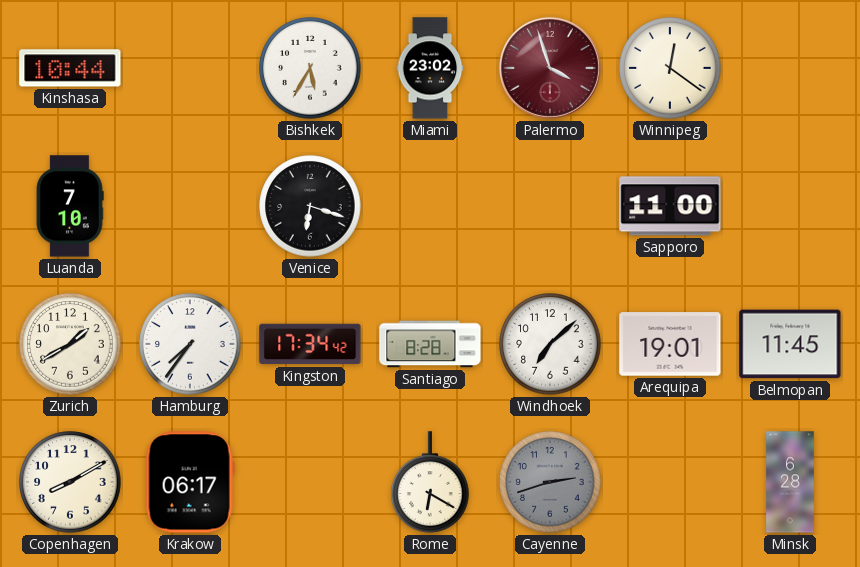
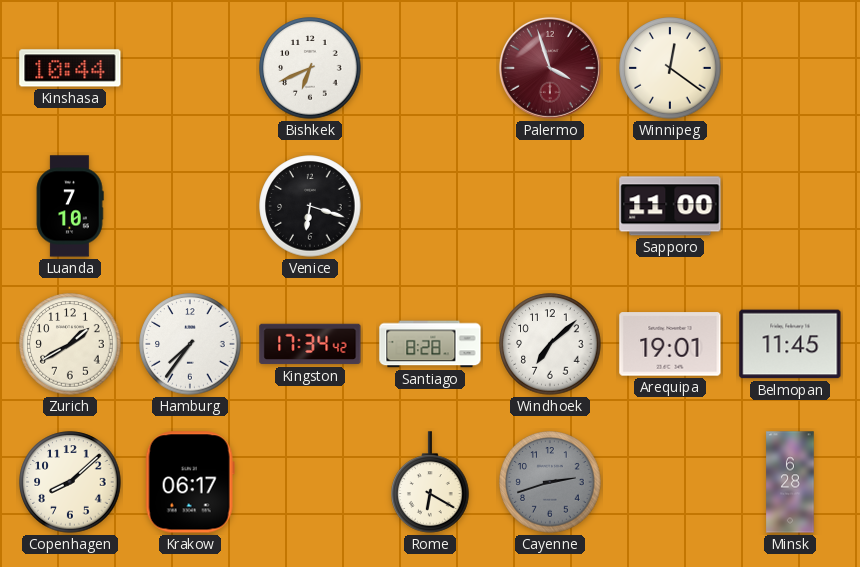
Bishkek: 5:35 -> 6:41
Miami: 23:02 -> none
Copenhagen: 8:10 -> 8:08
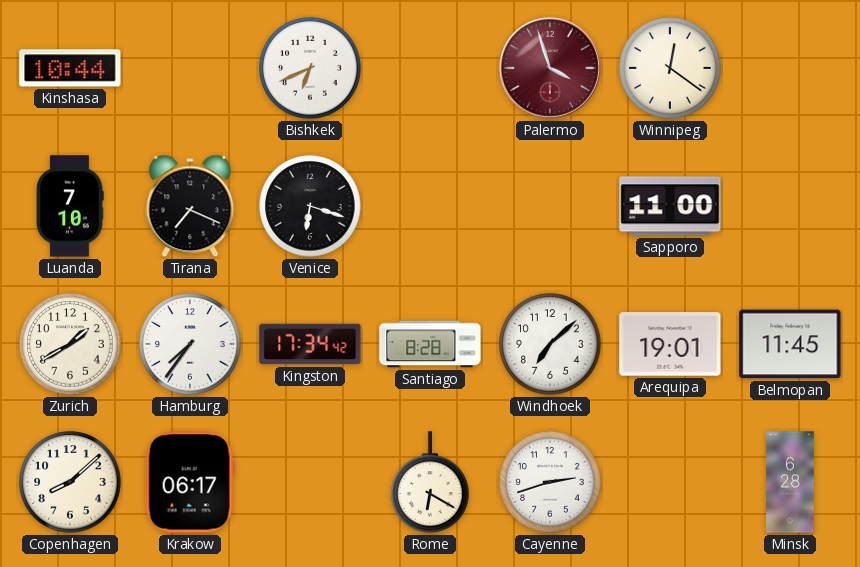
Tirana: none -> 7:19
Cayenne dial: grey -> white
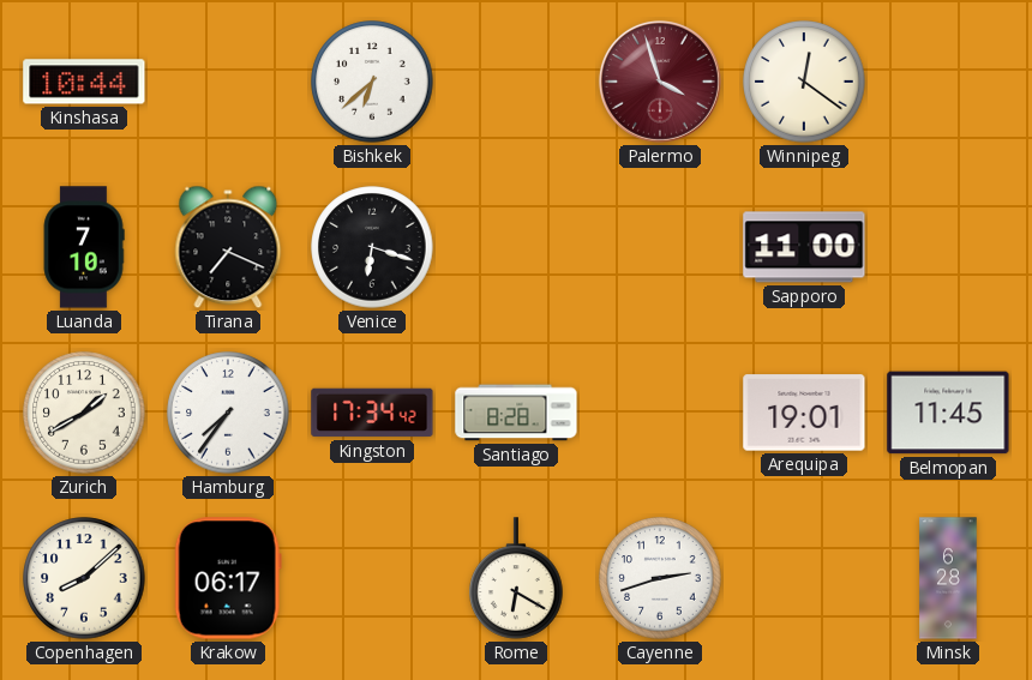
Bishkek: 6:41 -> 6:38
Windhoek: 7:08 -> none
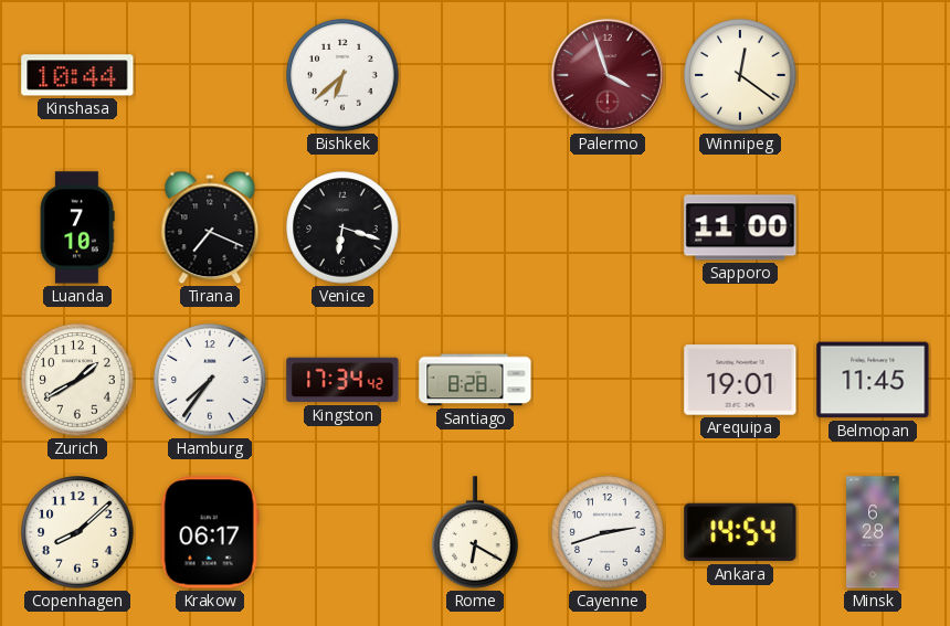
Ankara: none -> 14:54
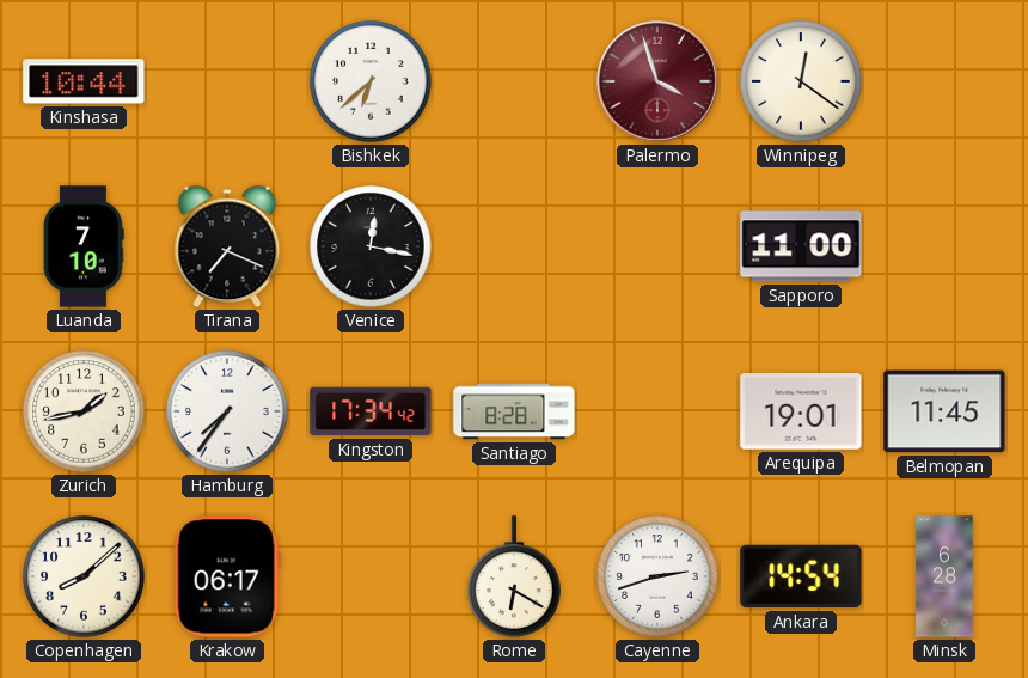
Venice: 6:18 -> 12:17
Zurich: 1:40 -> 1:43
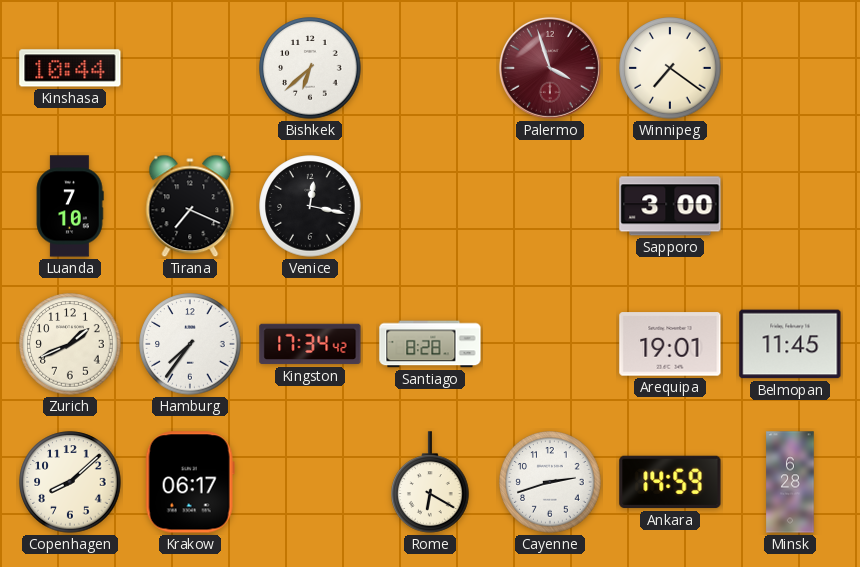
Winnipeg: 12:21 -> 7:21
Sapporo: 11:00 -> 3:00
Zurich: 1:43 -> 1:41
Ankara: 14:54 -> 14:59
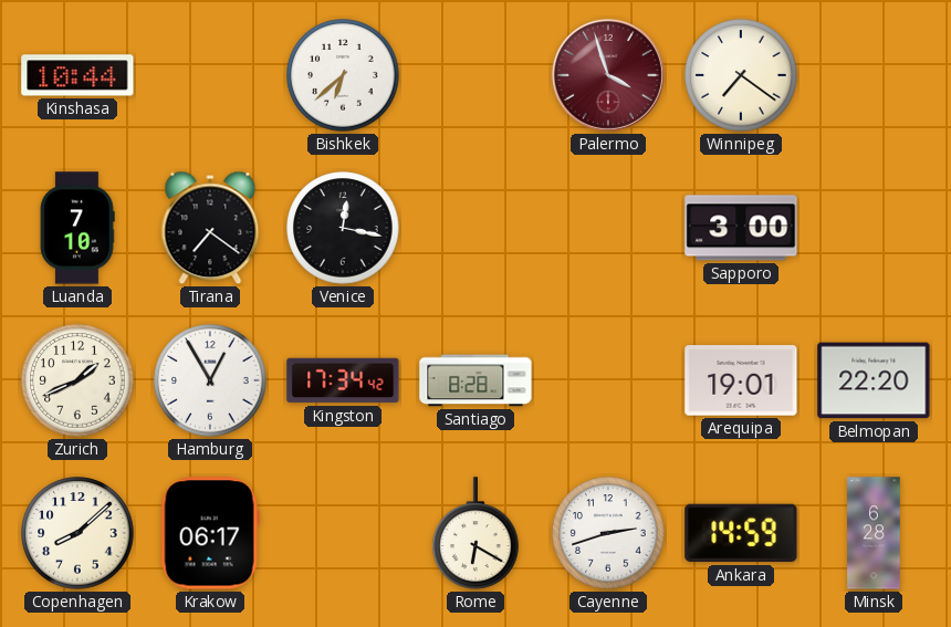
Tirana: 7:19 -> 7:21
Hamburg: 7:36 -> 12:55
Belmopan: 11:45 -> 22:20
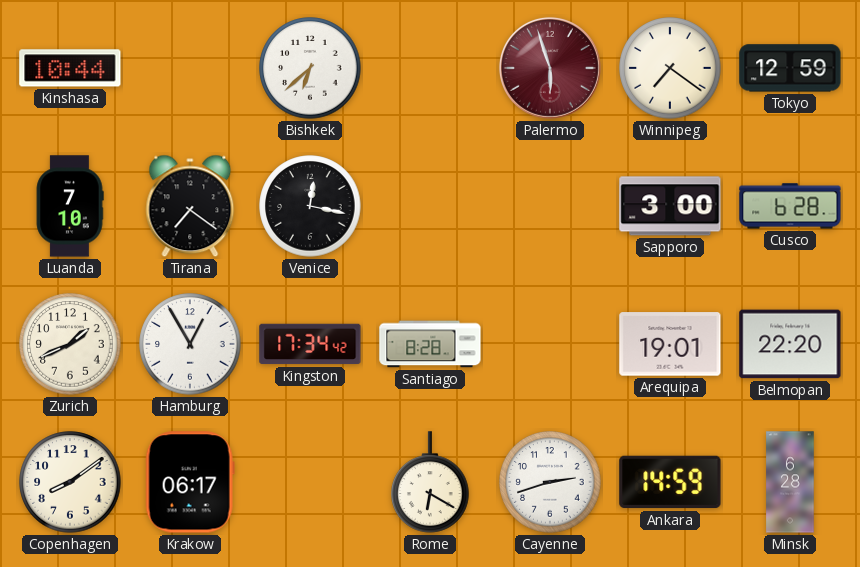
Palermo: 3:57 -> 5:57
Tokyo: none -> 12:59
Cusco: none -> 6:28
Copenhagen: 8:08 -> 8:09
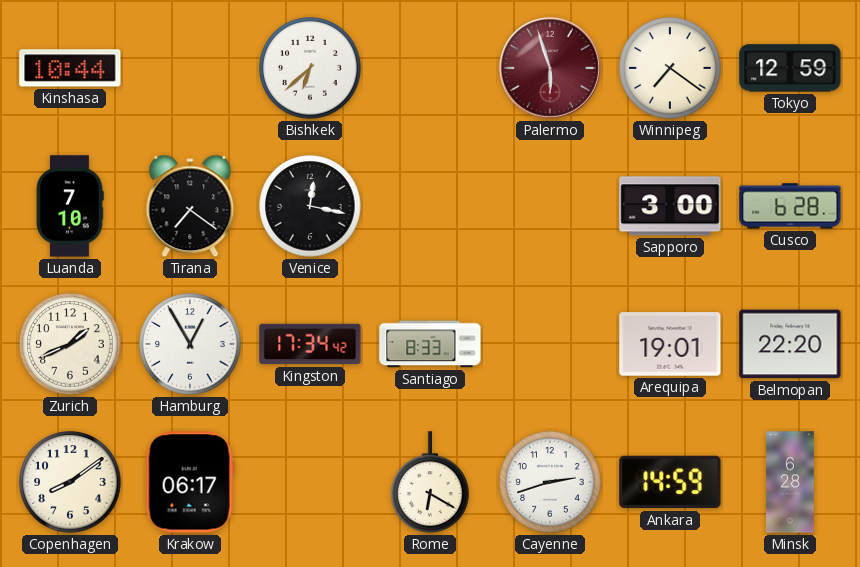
Santiago: 8:28 -> 8:33
